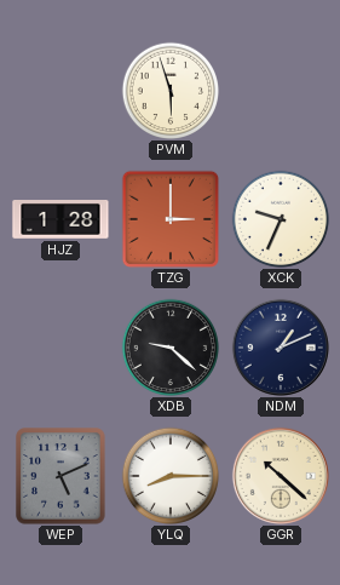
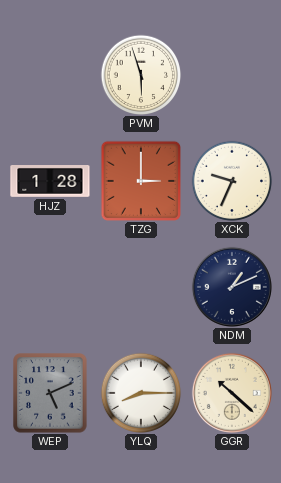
XDB: 9:22 -> none
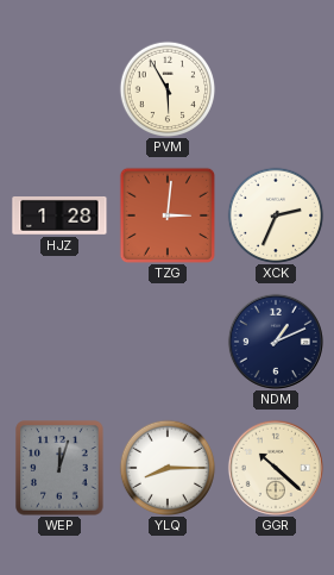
PVM: 5:57 -> 5:55
TZG: 3:00 -> 3:01
XCK: 9:34 -> 2:34
WEP: 5:11 -> 12:03
